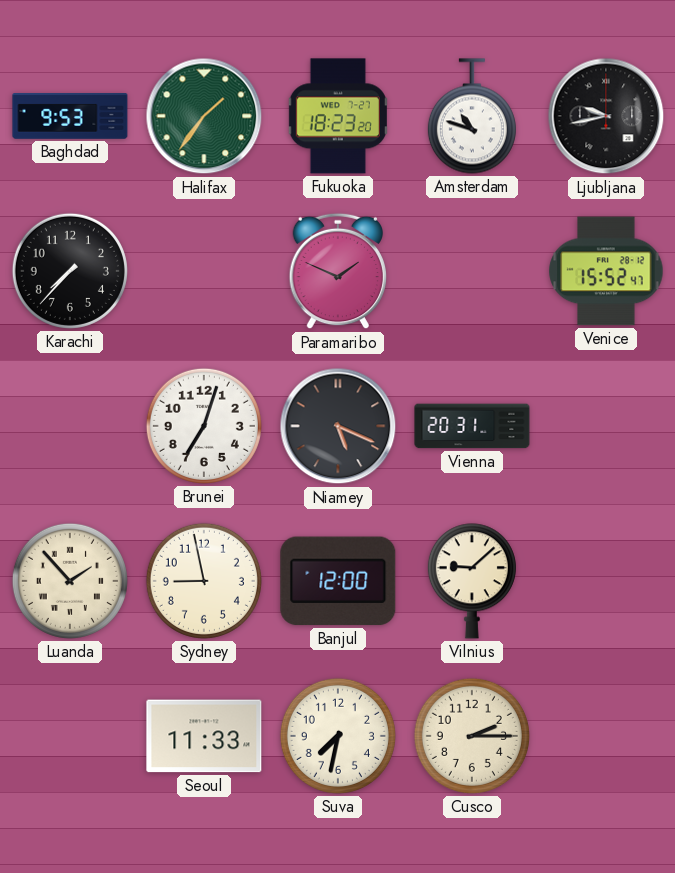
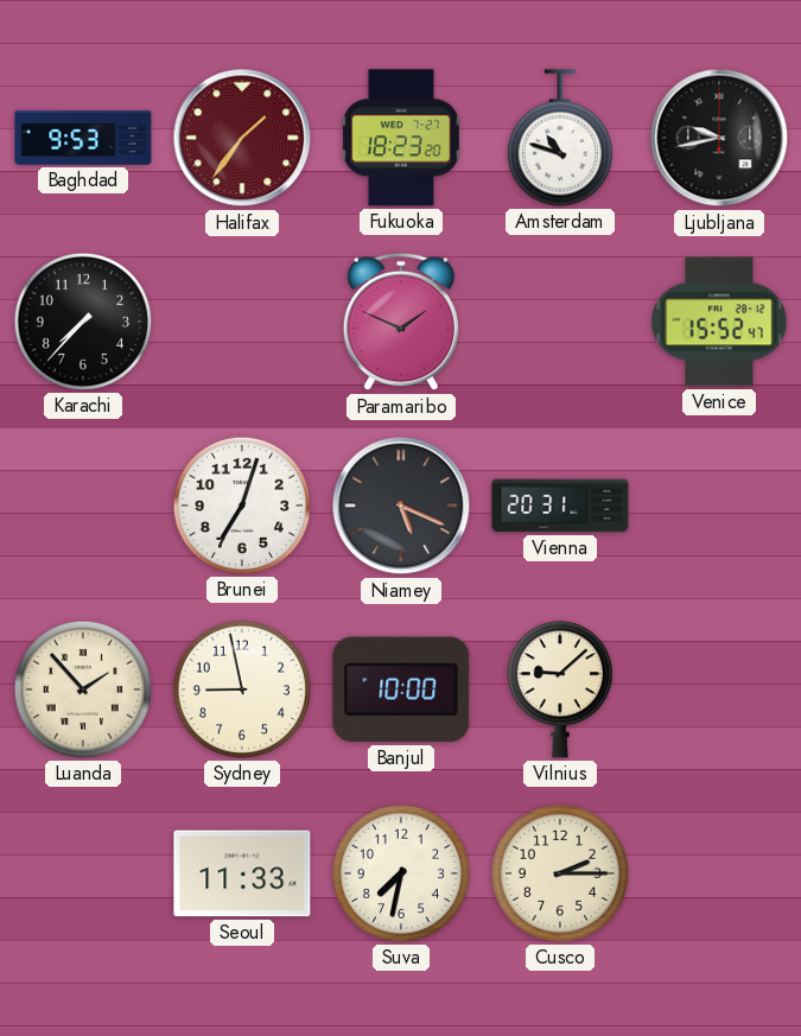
Halifax dial: green -> burgundy
Banjul: 12:00 -> 10:00
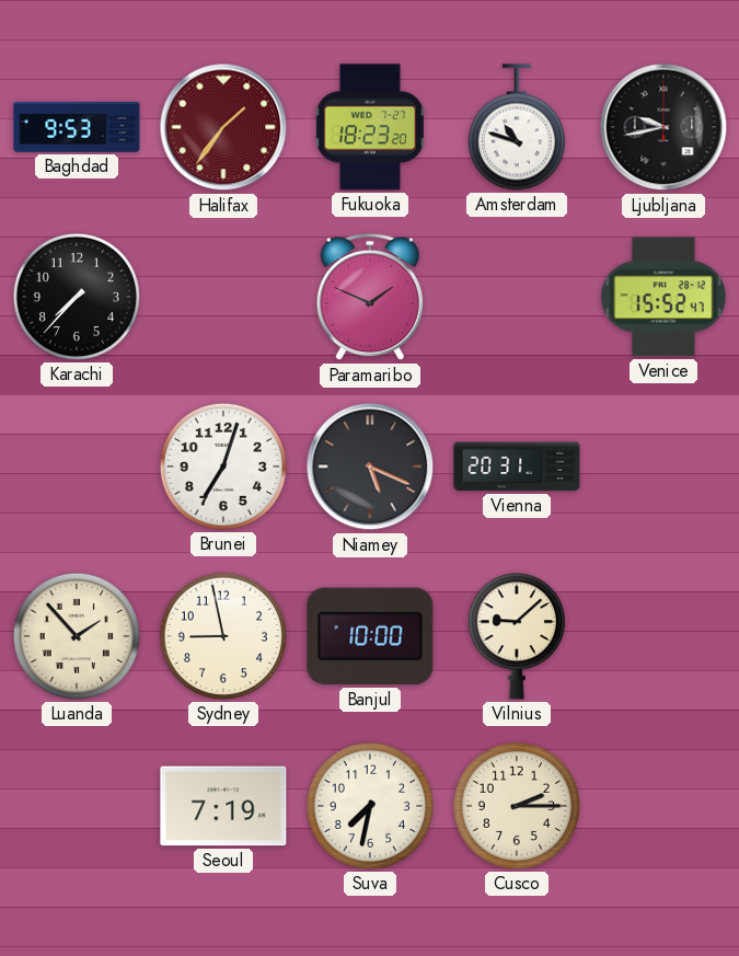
Seoul: 11:33 -> 7:19
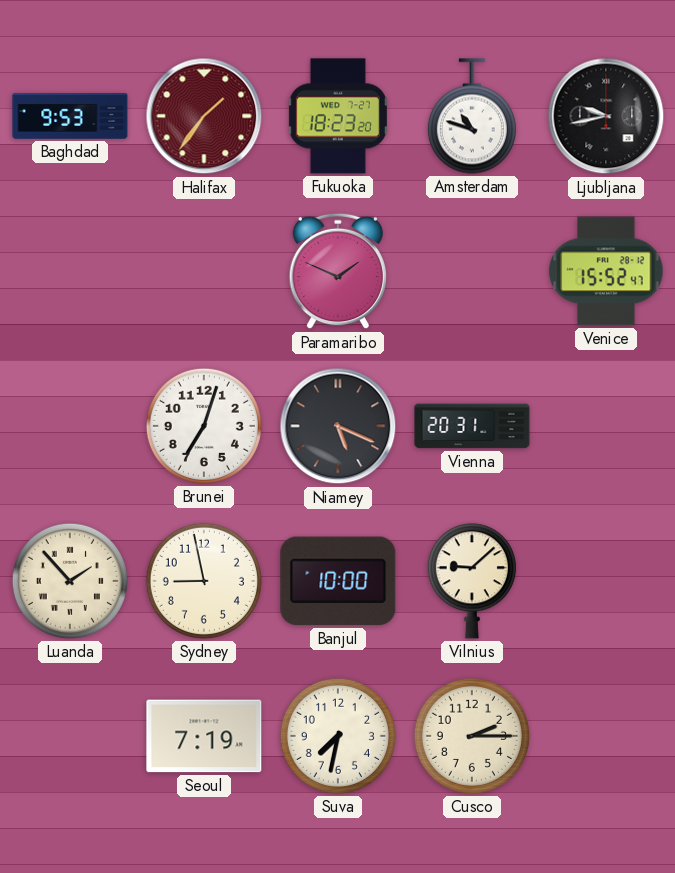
Karachi: 7:37 -> none
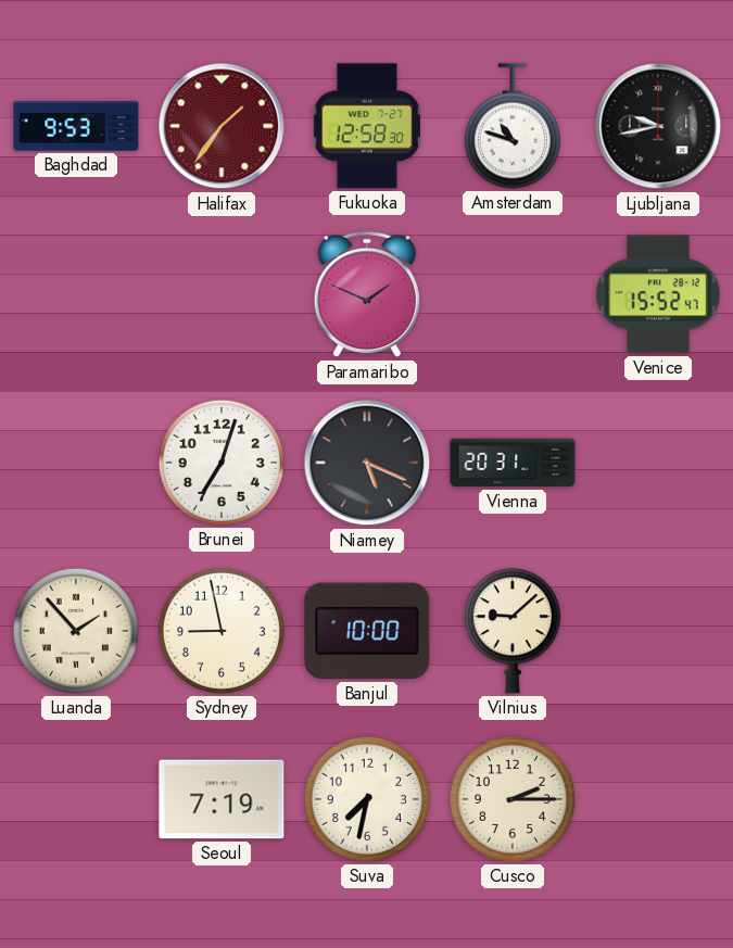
Fukuoka: 18:23 -> 12:58
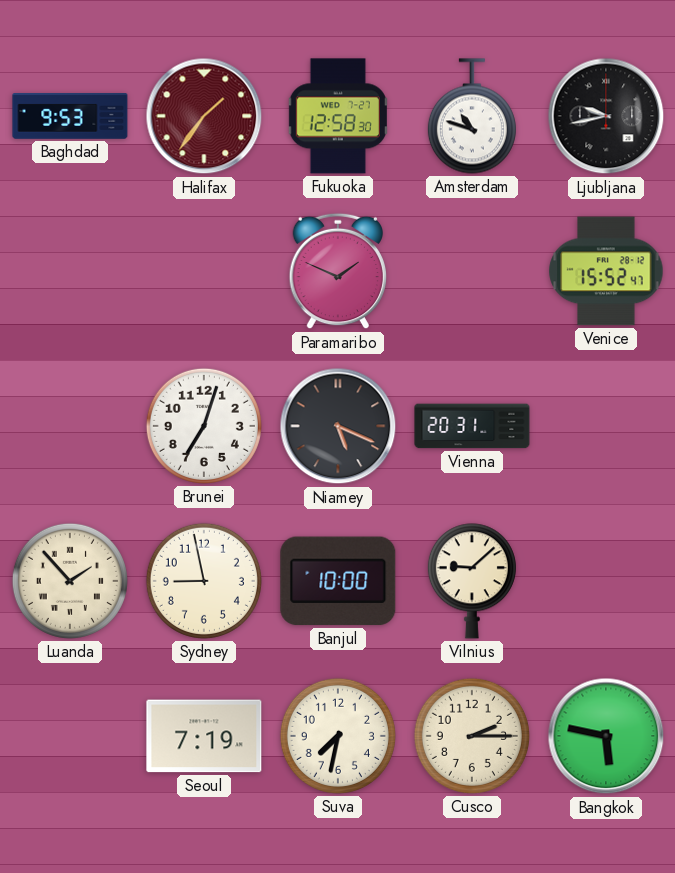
Bangkok: none -> 5:47
